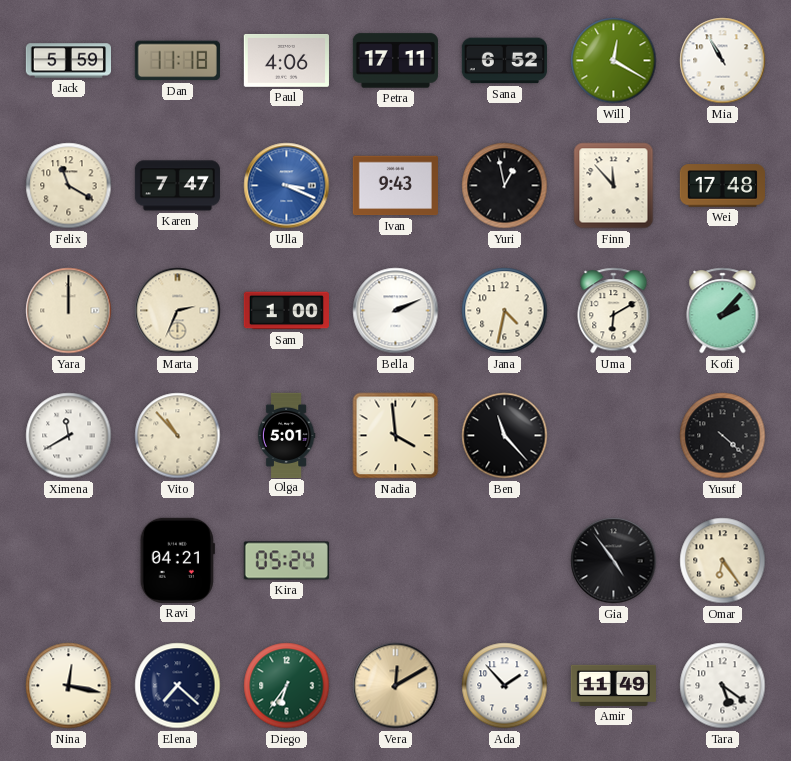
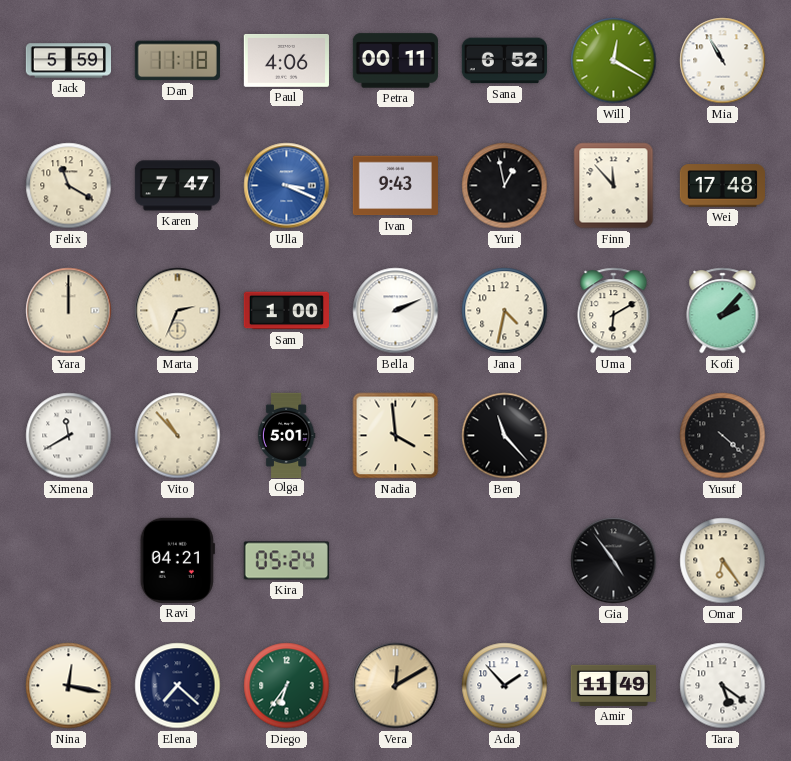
Petra: 17:11 -> 00:11
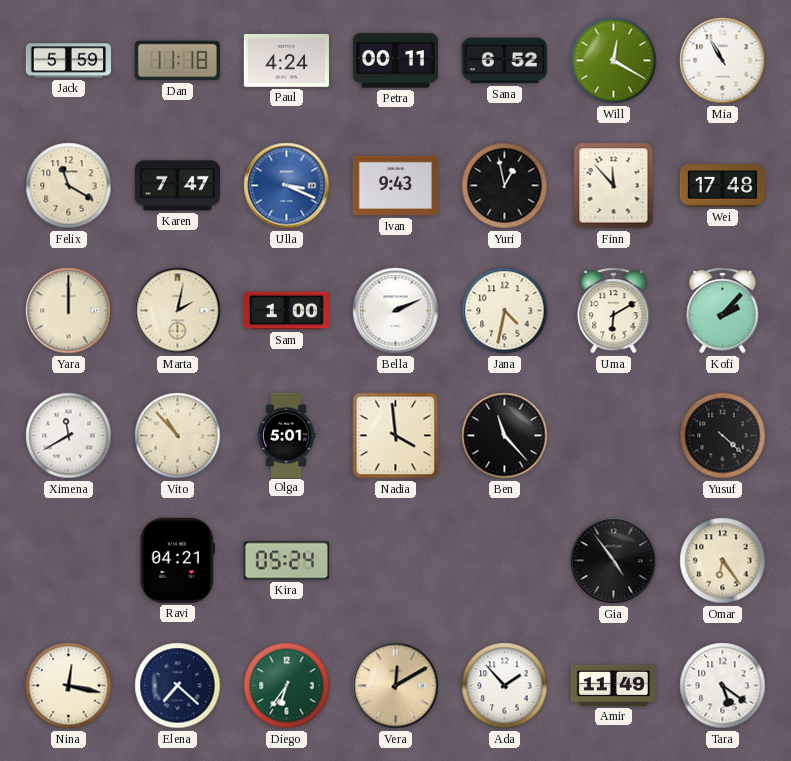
Paul: 4:06 -> 4:24
Marta: 2:34 -> 2:02
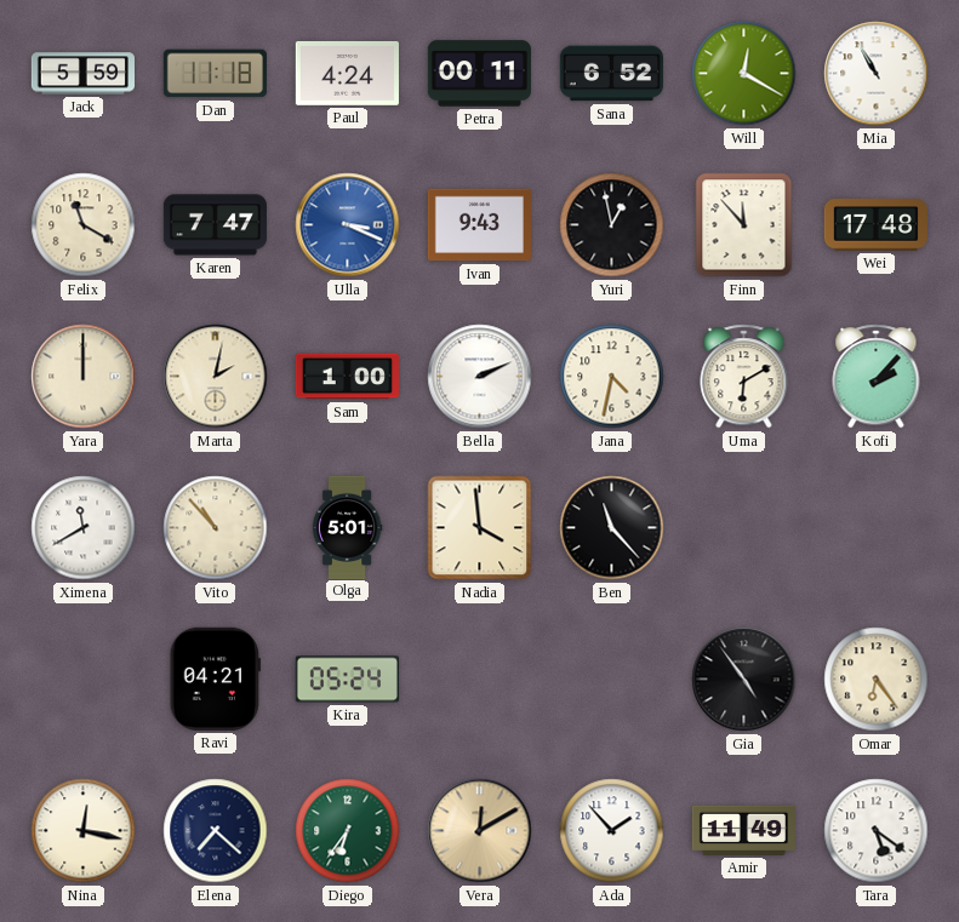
Yusuf: 4:22 -> none
